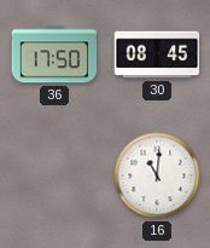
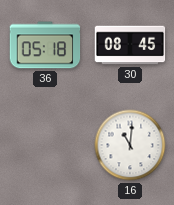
36: 17:50 -> 05:18
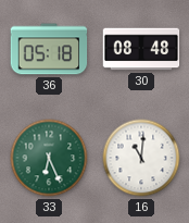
30: 08:45 -> 08:48
33: none -> 6:26
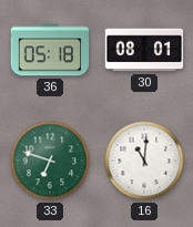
30: 08:48 -> 08:01
33: 6:26 -> 6:48
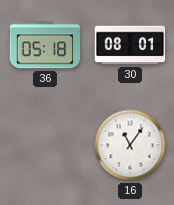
33: 6:48 -> none
16: 11:01 -> 11:06
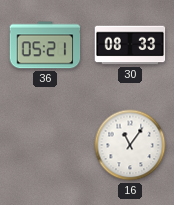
36: 05:18 -> 05:21
30: 08:01 -> 08:33
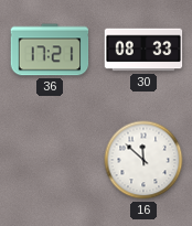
36: 05:21 -> 17:21
16: 11:06 -> 11:52
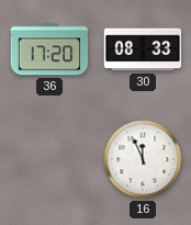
36: 17:21 -> 17:20
16: 11:52 -> 11:56
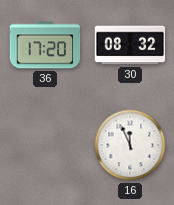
30: 08:33 -> 08:32
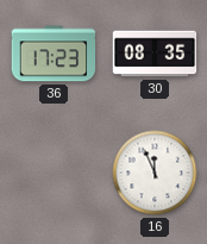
36: 17:20 -> 17:23
30: 08:32 -> 08:35
